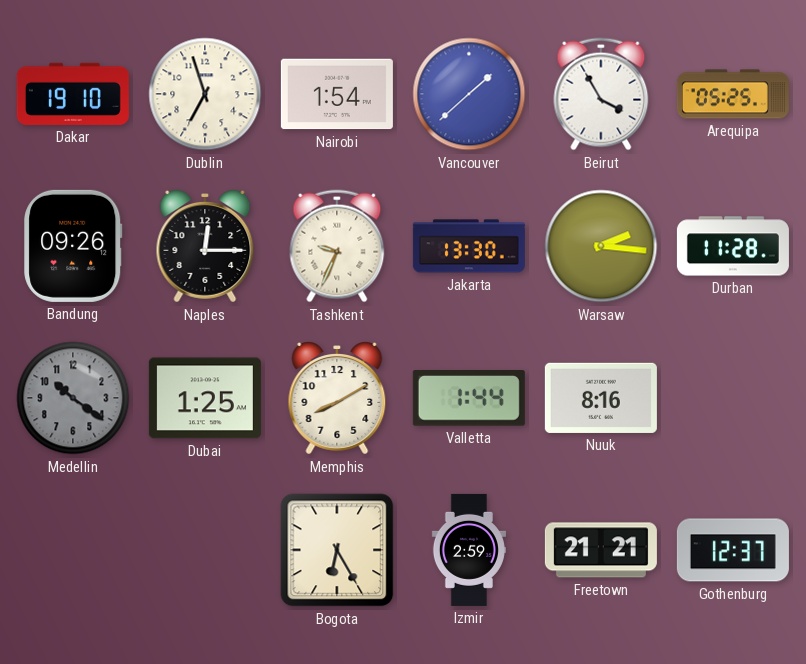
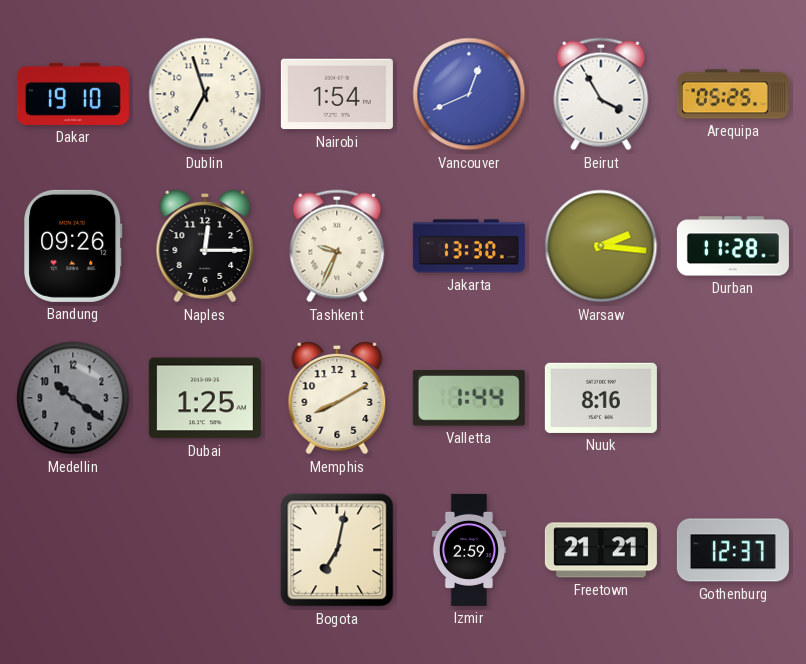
Vancouver: 1:38 -> 12:41
Bogota: 6:25 -> 7:02
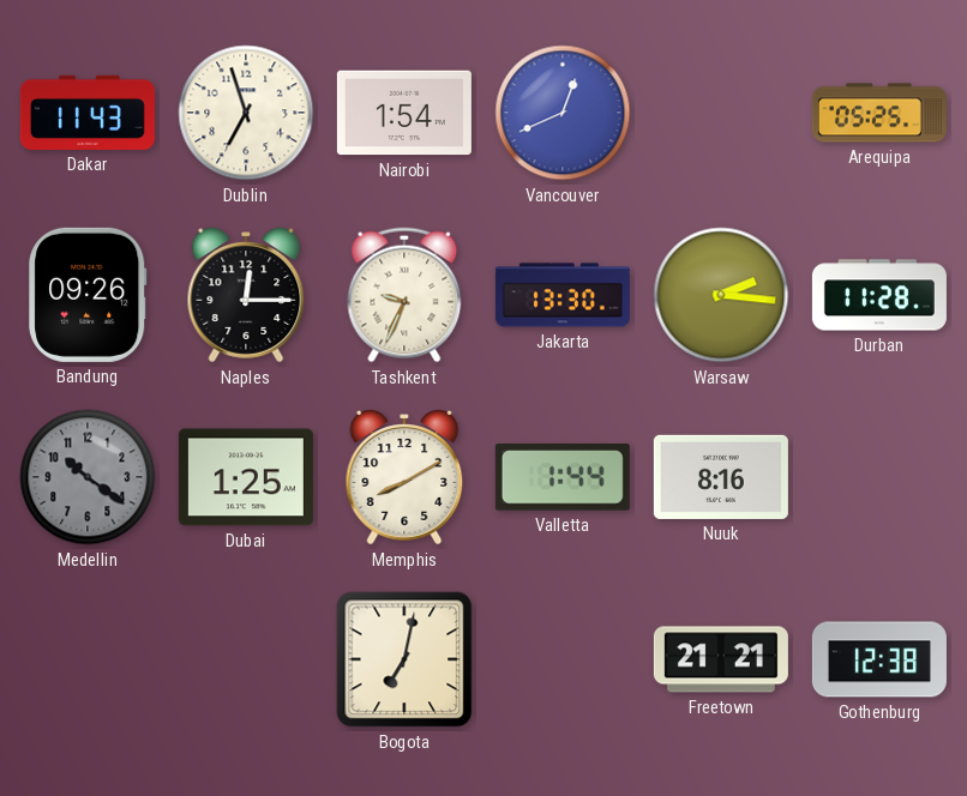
Dakar: 19:10 -> 11:43
Beirut: 3:55 -> none
Izmir: 2:59 -> none
Gothenburg: 12:37 -> 12:38
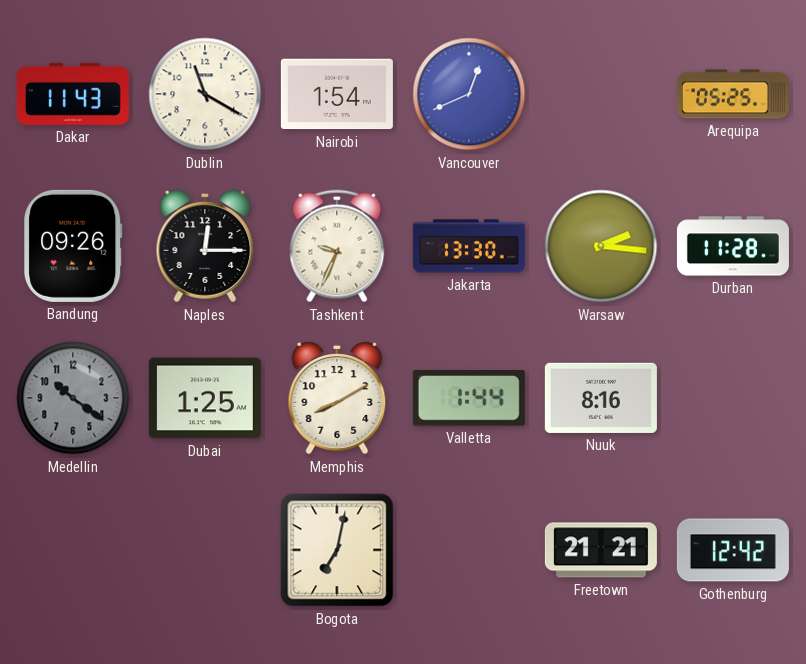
Dublin: 6:57 -> 11:20
Gothenburg: 12:38 -> 12:42
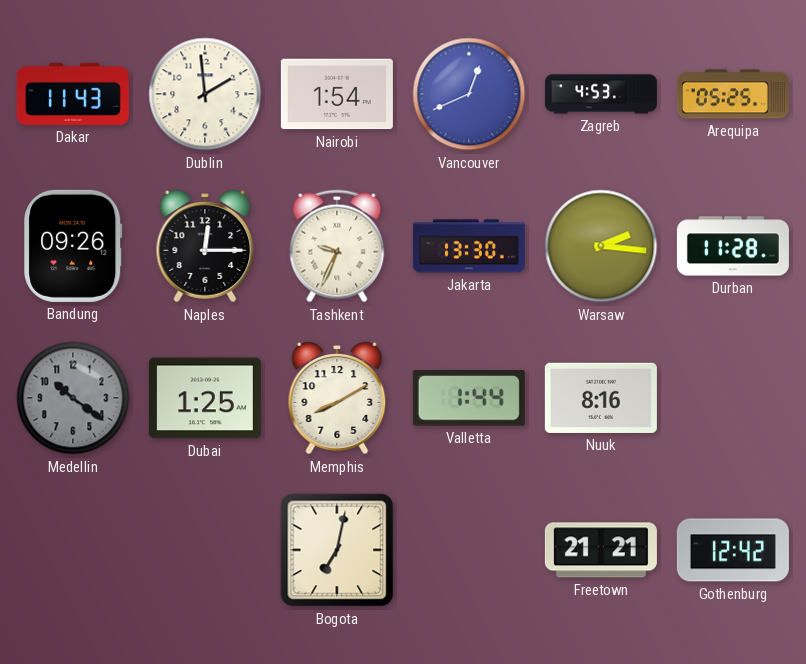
Dublin: 11:20 -> 1:59
Zagreb: none -> 4:53
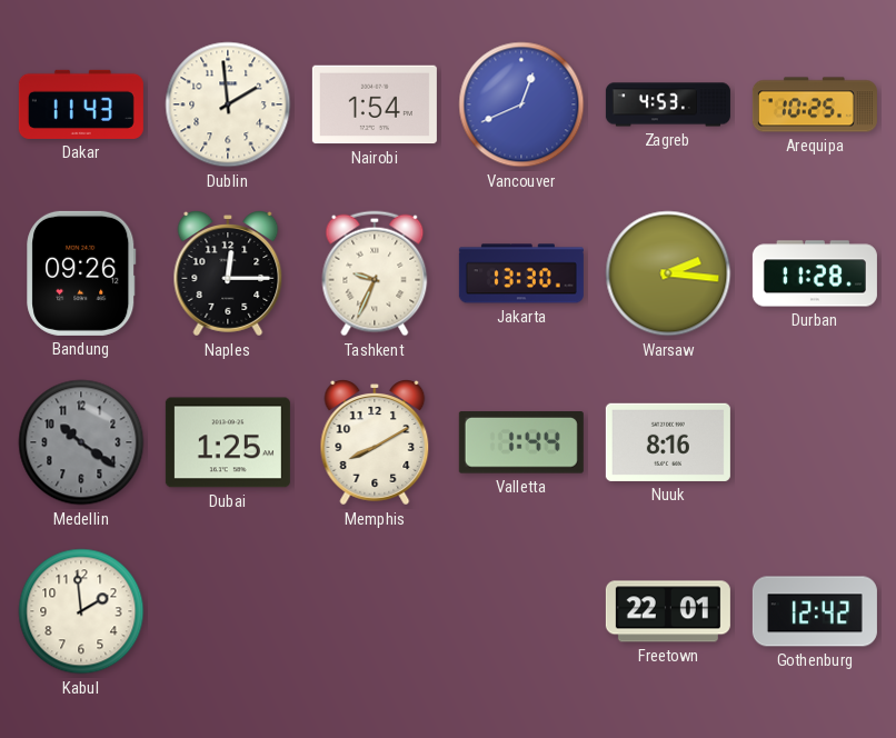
Arequipa: 05:25 -> 10:25
Kabul: none -> 1:59
Bogota: 7:02 -> none
Freetown: 21:21 -> 22:01
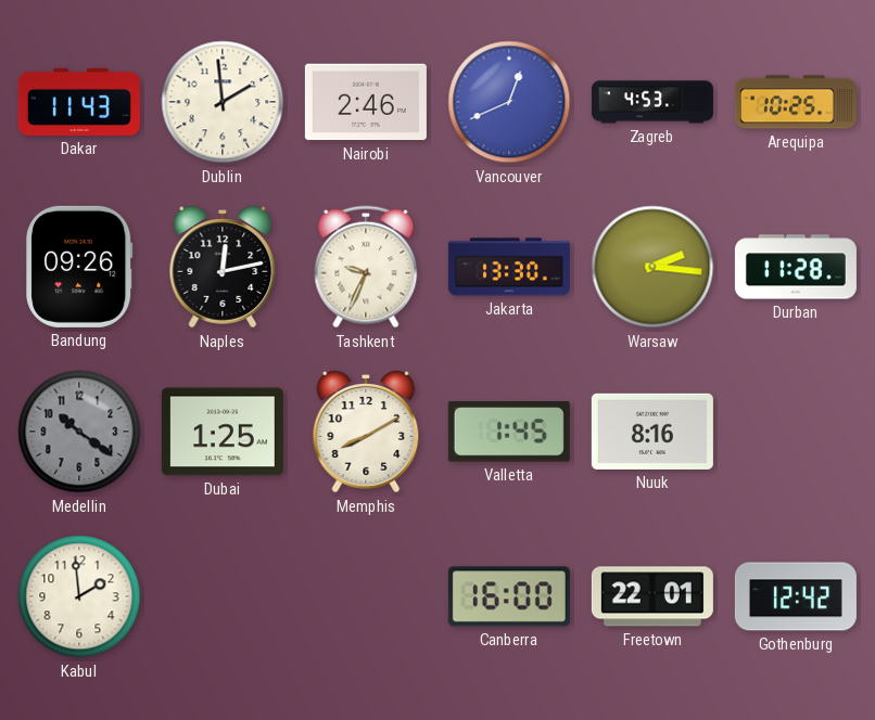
Nairobi: 1:54 -> 2:46
Naples: 12:15 -> 12:13
Valletta: 1:44 -> 1:45
Canberra: none -> 16:00
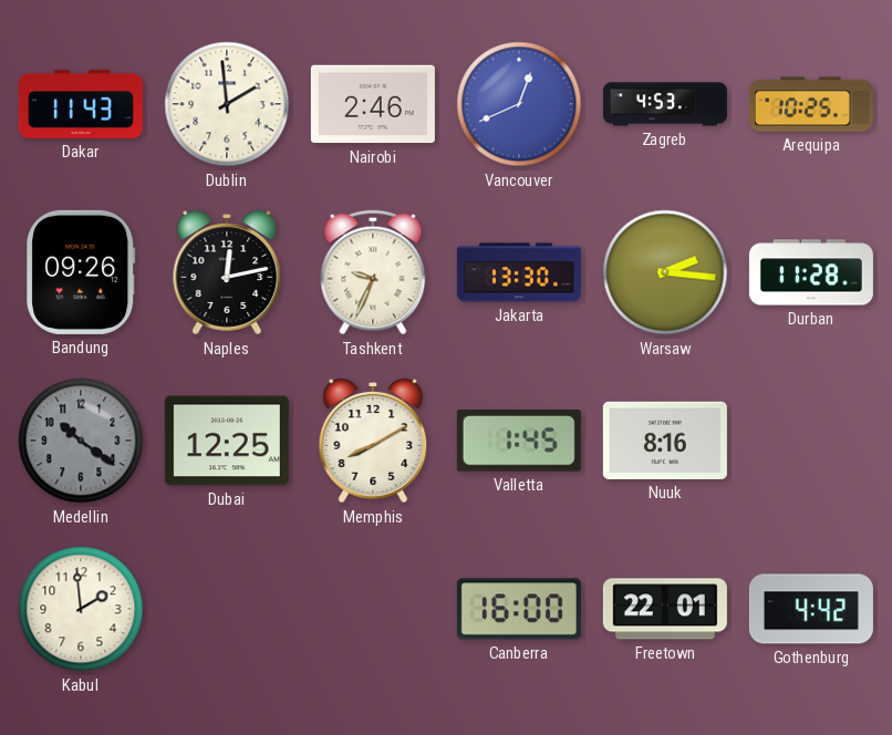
Dubai: 1:25 -> 12:25
Gothenburg: 12:42 -> 4:42
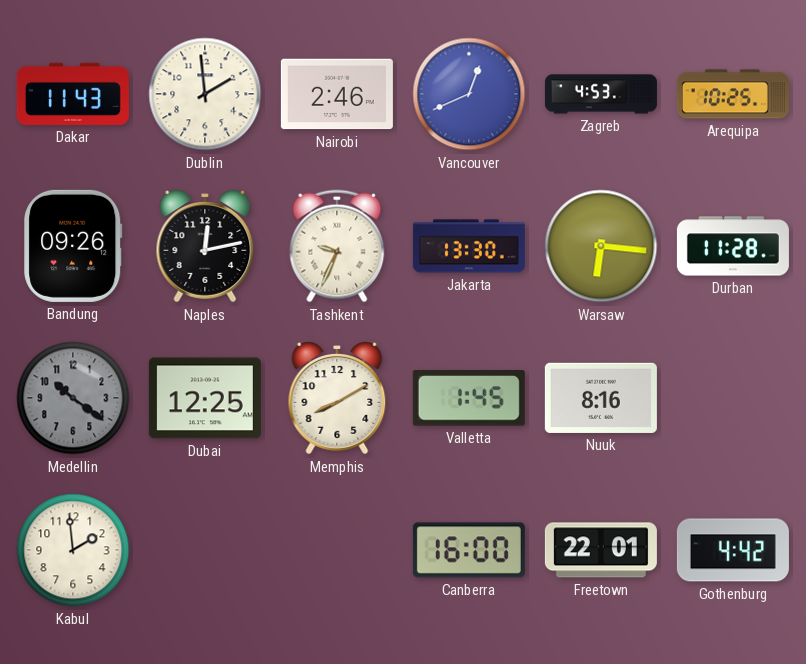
Warsaw: 2:16 -> 6:16
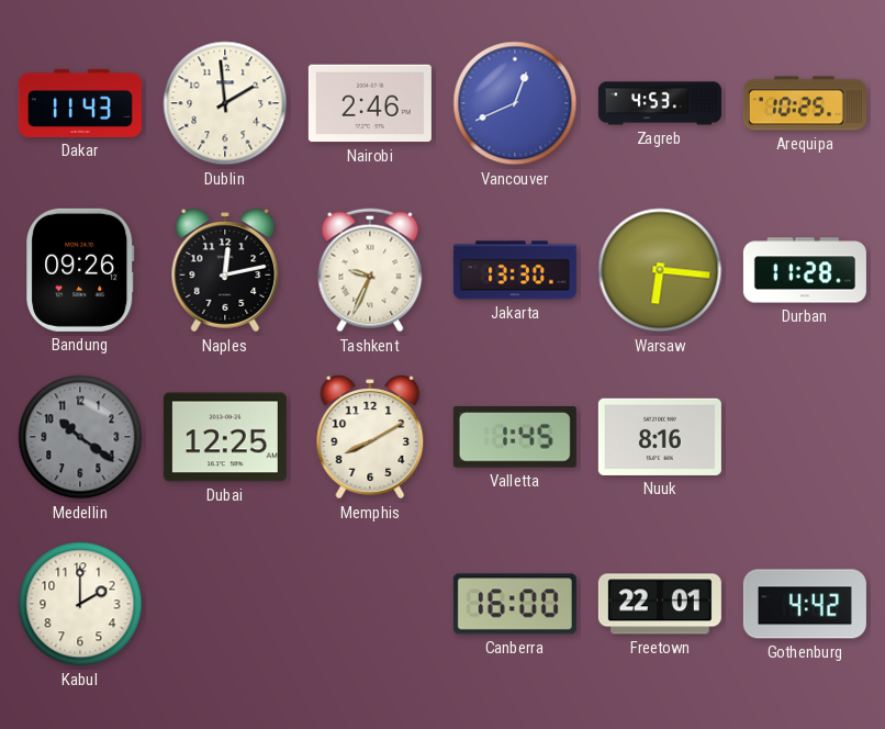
Kabul: 1:59 -> 2:00
